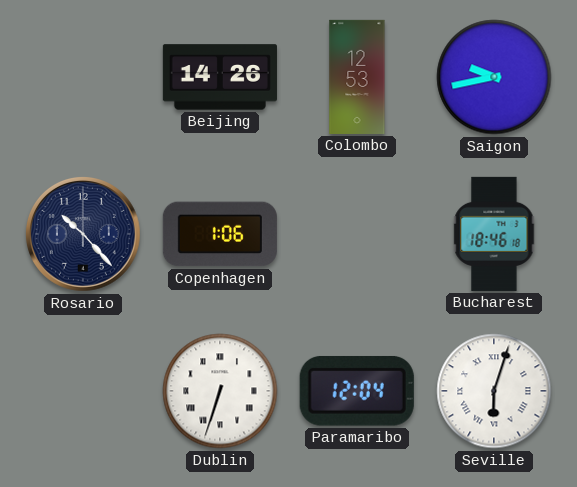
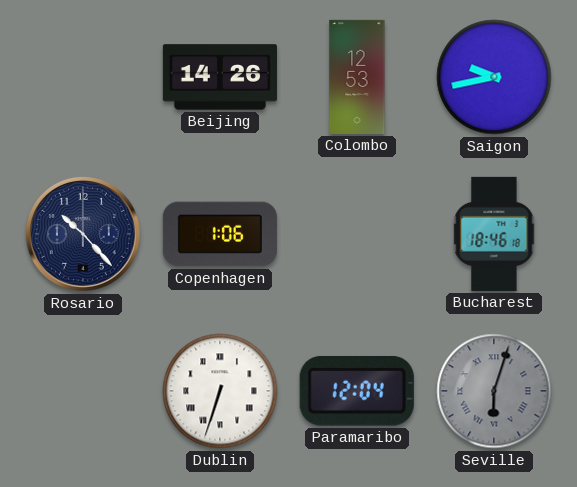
Seville dial: white -> grey
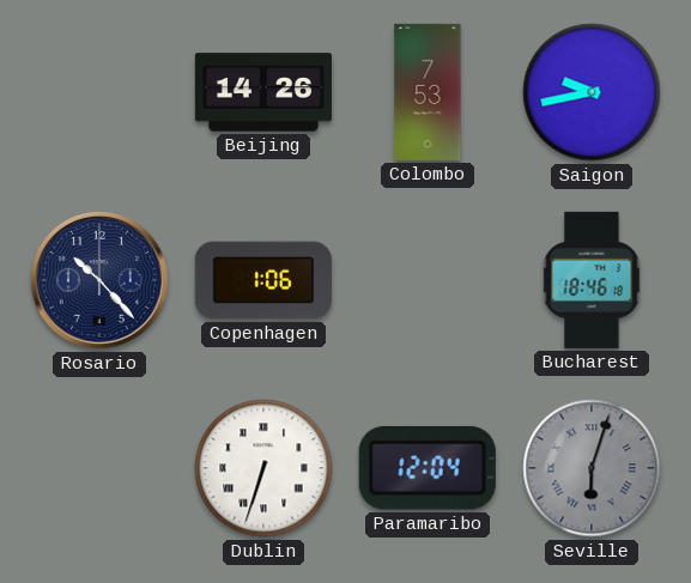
Colombo: 12:53 -> 7:53
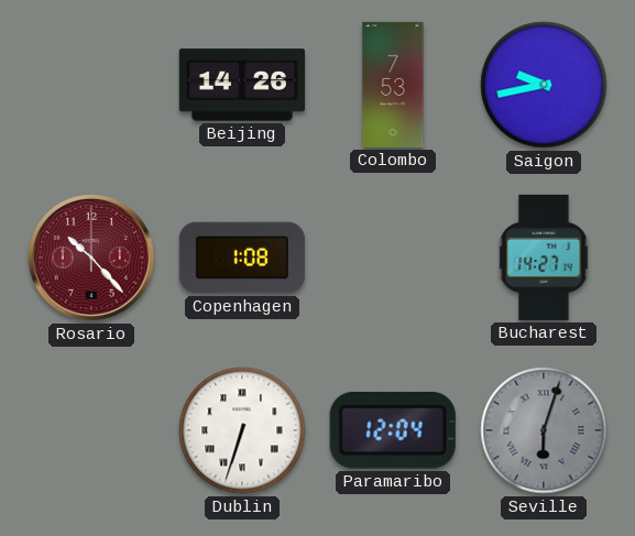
Rosario dial: navy -> burgundy
Copenhagen: 1:06 -> 1:08
Bucharest: 18:46 -> 14:27
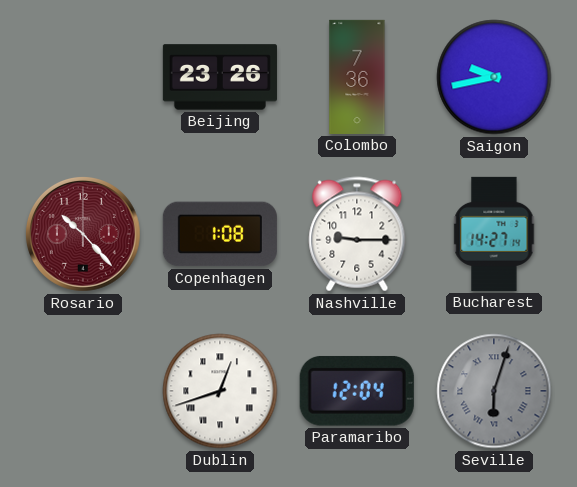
Beijing: 14:26 -> 23:26
Colombo: 7:53 -> 7:36
Nashville: none -> 9:15
Dublin: 6:33 -> 12:42
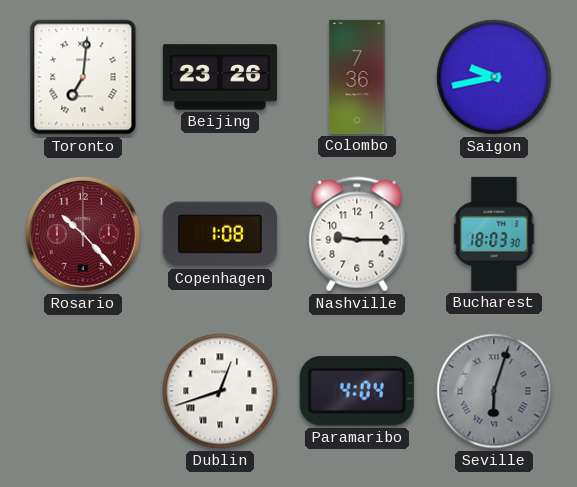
Toronto: none -> 7:01
Bucharest: 14:27 -> 18:03
Paramaribo: 12:04 -> 4:04
